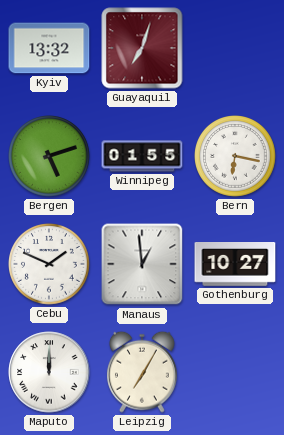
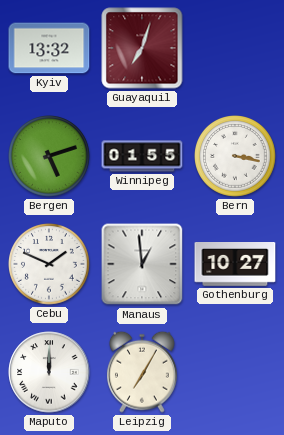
Bern: 6:17 -> 3:17
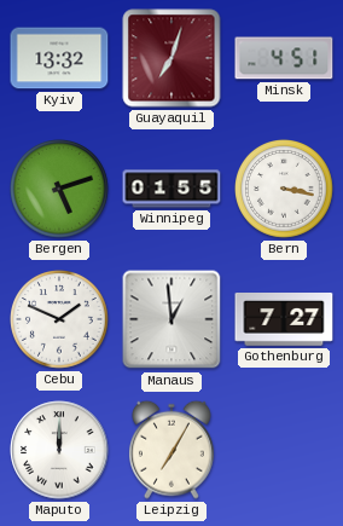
Minsk: none -> 4:51
Gothenburg: 10:27 -> 7:27
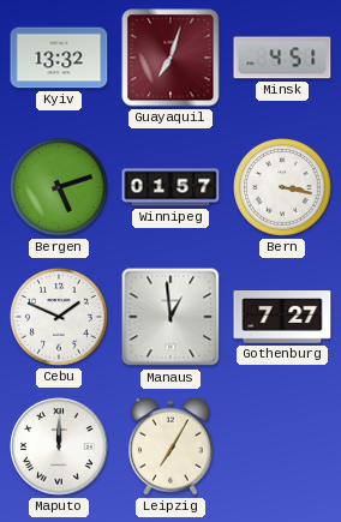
Winnipeg: 01:55 -> 01:57
